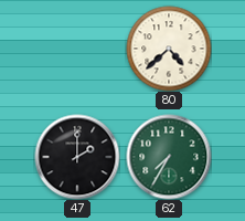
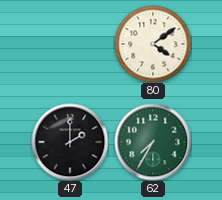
80: 4:38 -> 4:09
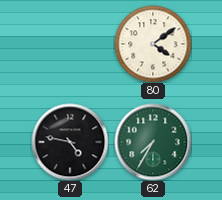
47: 2:00 -> 4:47
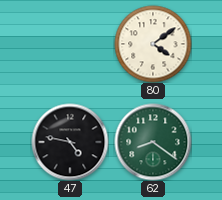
62: 7:35 -> 8:21
